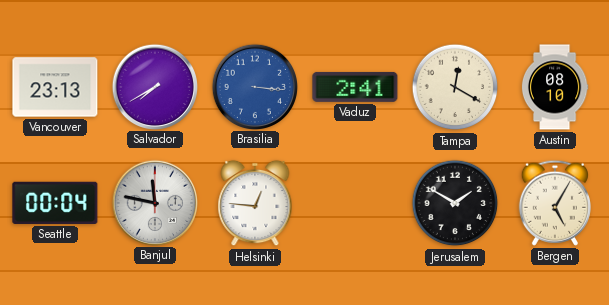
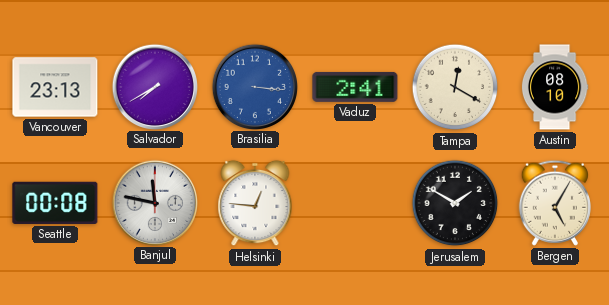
Seattle: 00:04 -> 00:08
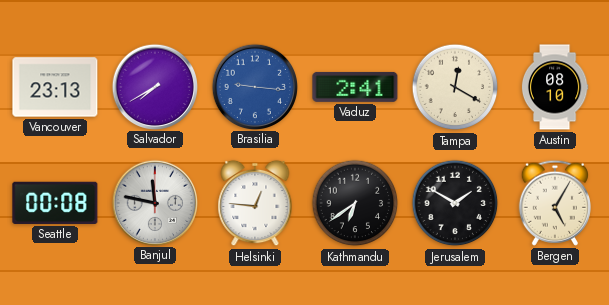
Brasilia: 3:16 -> 9:16
Kathmandu: none -> 6:39
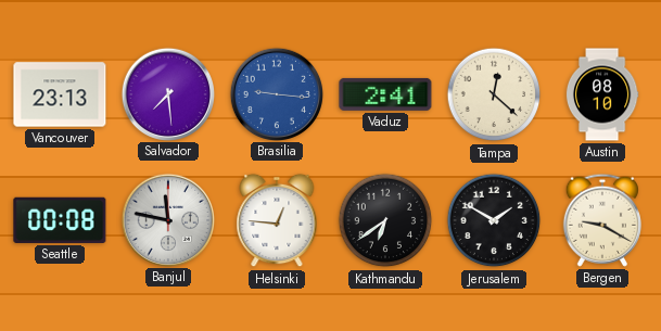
Salvador: 7:40 -> 7:29
Tampa: 12:20 -> 12:22
Bergen: 5:05 -> 9:20
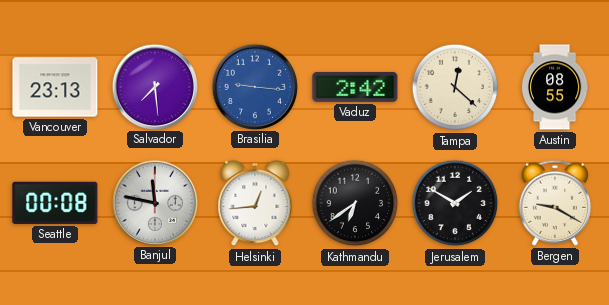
Vaduz: 2:41 -> 2:42
Austin: 08:10 -> 08:55
Helsinki: 12:46 -> 12:44
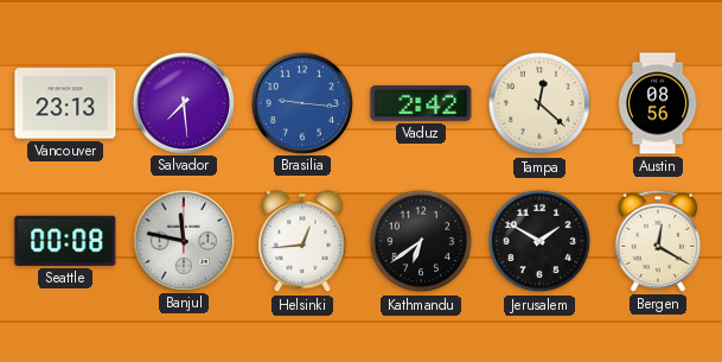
Austin: 08:55 -> 08:56
Bergen: 9:20 -> 12:20
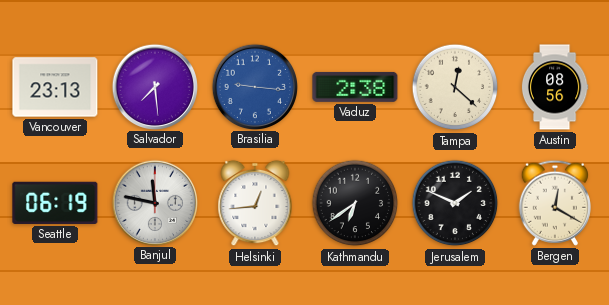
Vaduz: 2:42 -> 2:38
Seattle: 00:08 -> 06:19
Jerusalem: 1:50 -> 1:49
